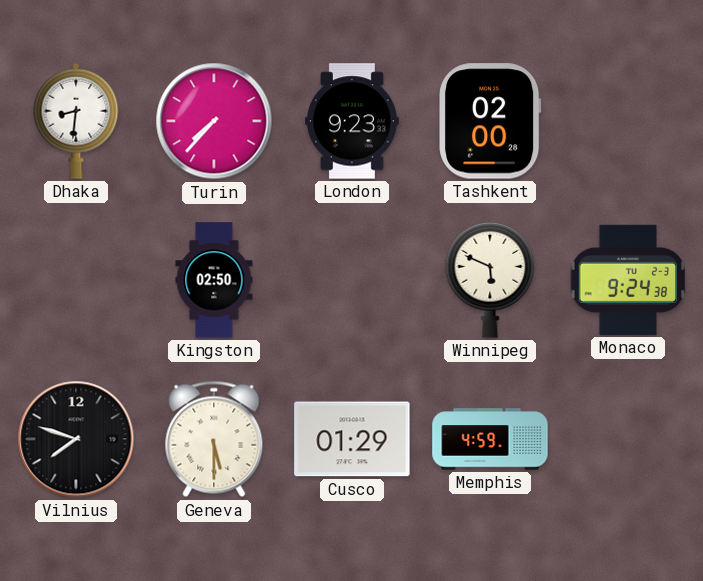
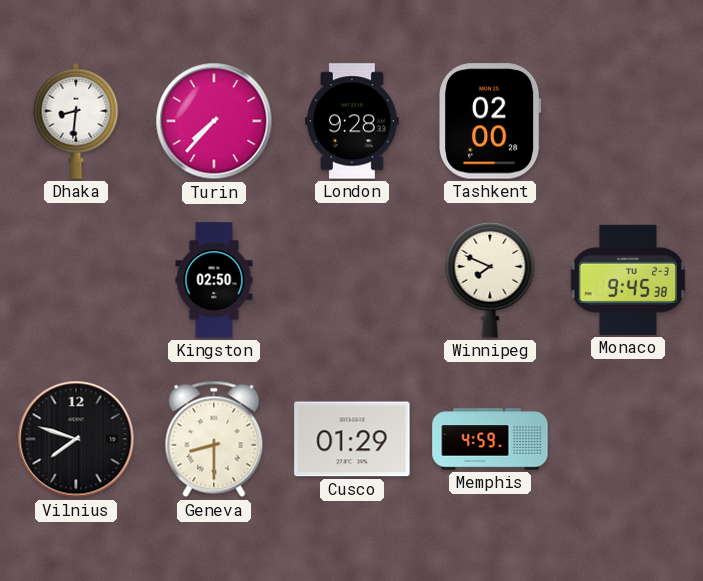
London: 9:23 -> 9:28
Winnipeg: 5:49 -> 7:49
Monaco: 9:24 -> 9:45
Geneva: 5:30 -> 8:30
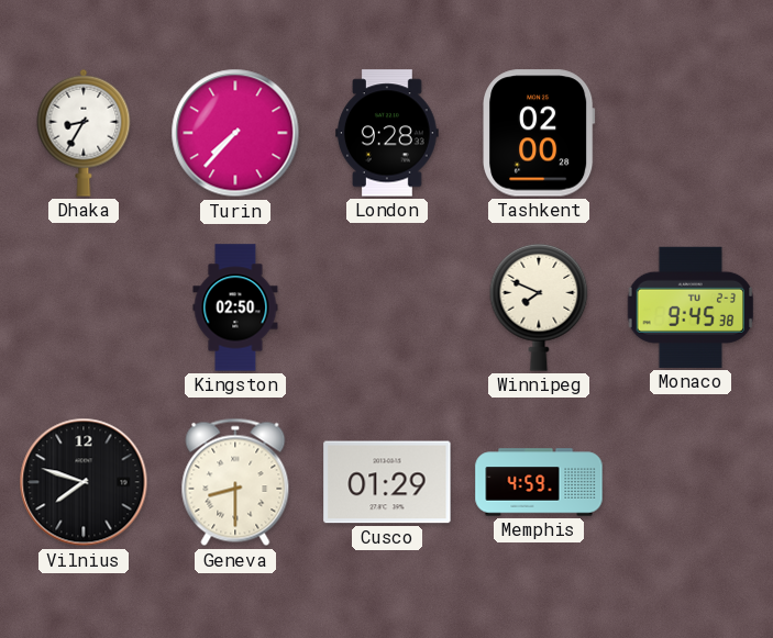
Dhaka: 8:31 -> 8:35
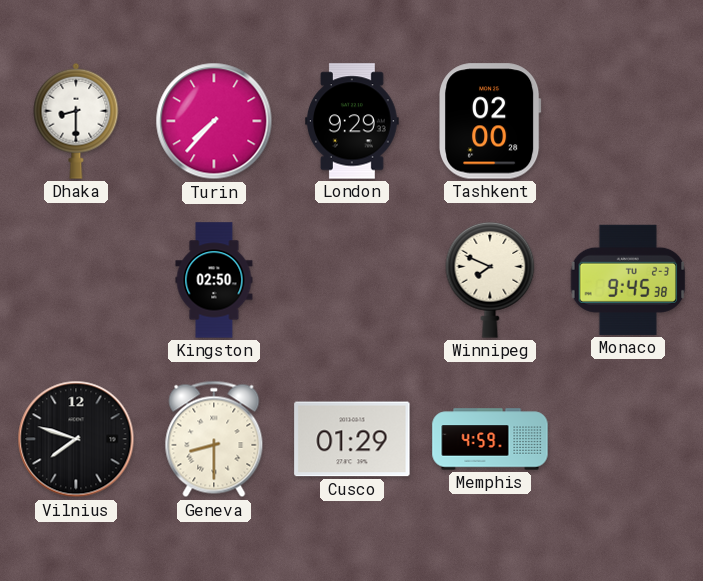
Dhaka: 8:35 -> 8:30
London: 9:28 -> 9:29
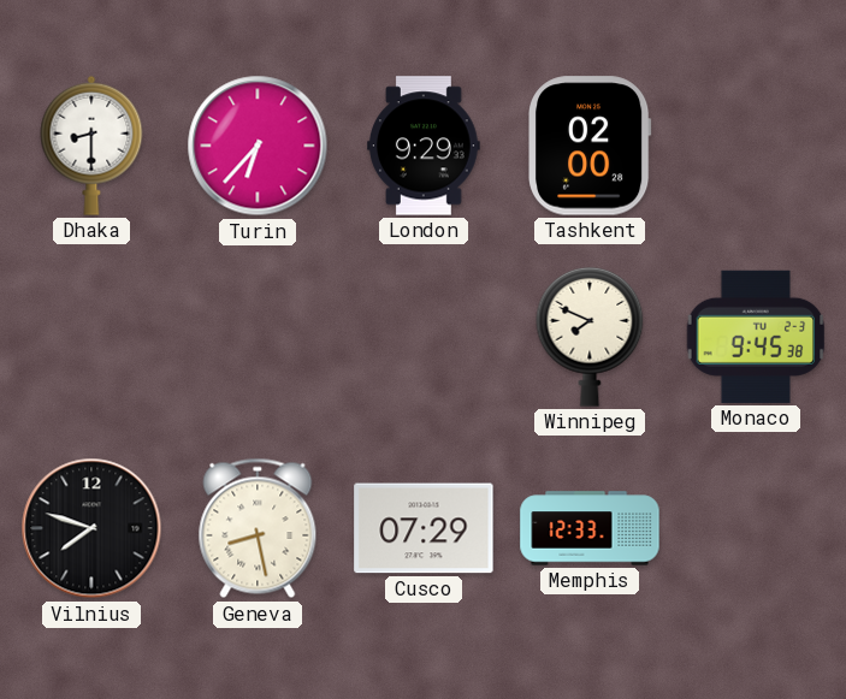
Turin: 7:37 -> 6:37
Kingston: 02:50 -> none
Geneva: 8:30 -> 8:28
Cusco: 01:29 -> 07:29
Memphis: 4:59 -> 12:33
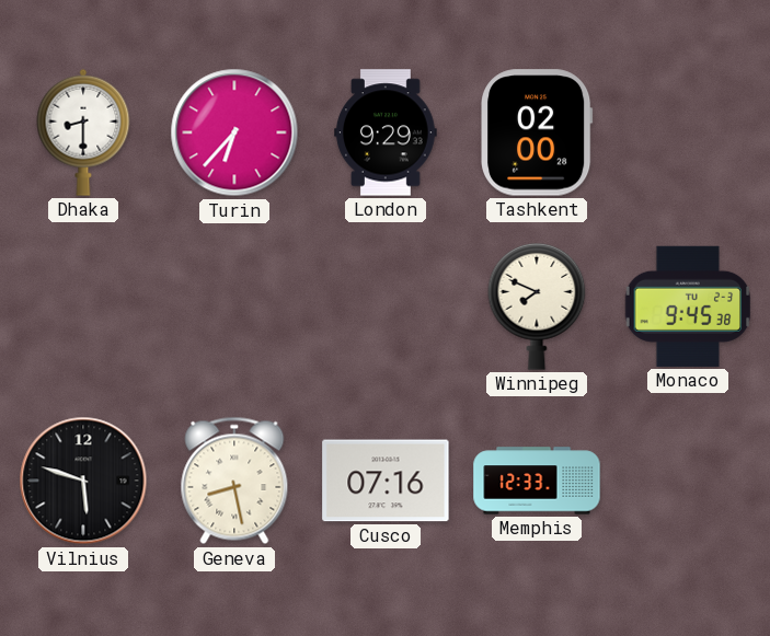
Vilnius: 7:48 -> 5:48
Cusco: 07:29 -> 07:16
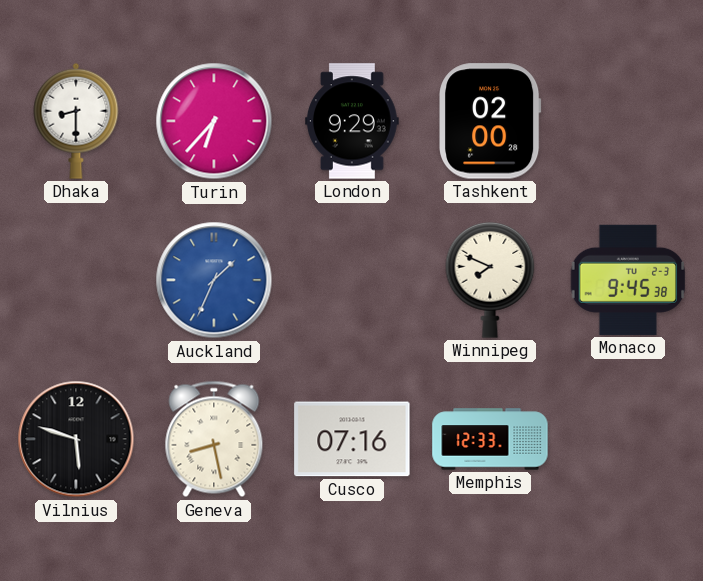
Auckland: none -> 1:34
